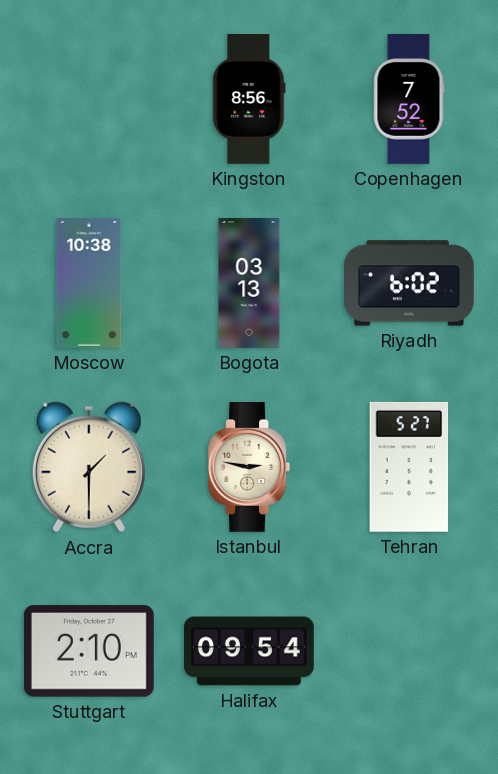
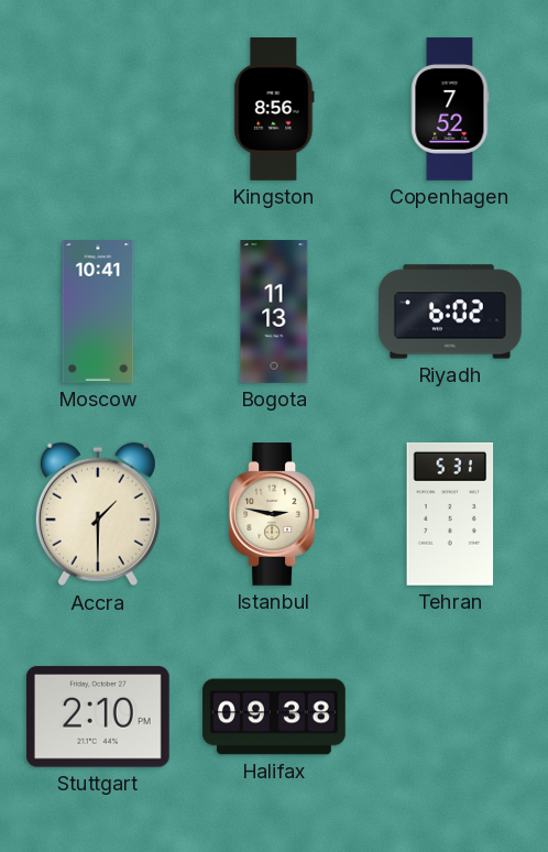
Moscow: 10:38 -> 10:41
Bogota: 03:13 -> 11:13
Tehran: 5:27 -> 5:31
Halifax: 09:54 -> 09:38
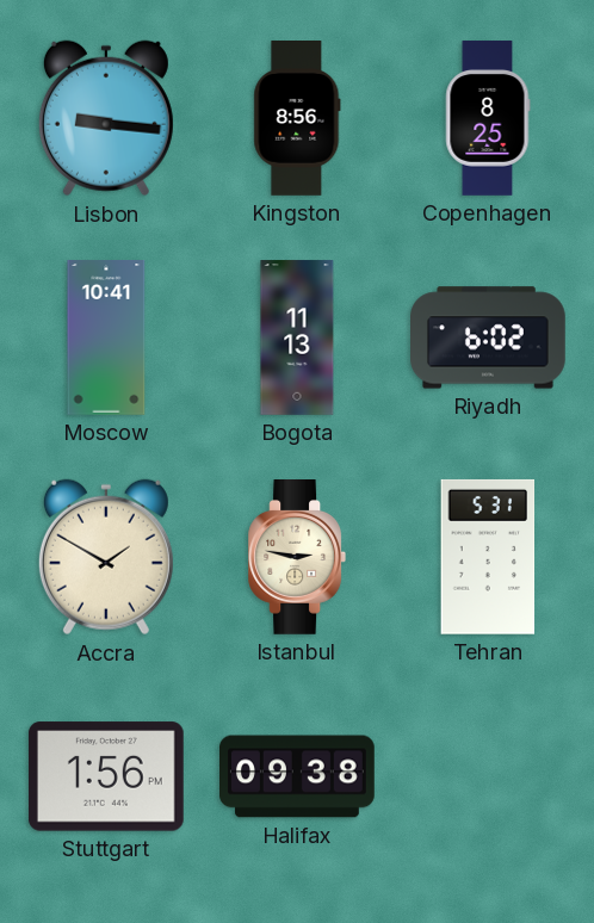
Lisbon: none -> 9:16
Copenhagen: 7:52 -> 8:25
Accra: 1:30 -> 1:50
Stuttgart: 2:10 -> 1:56
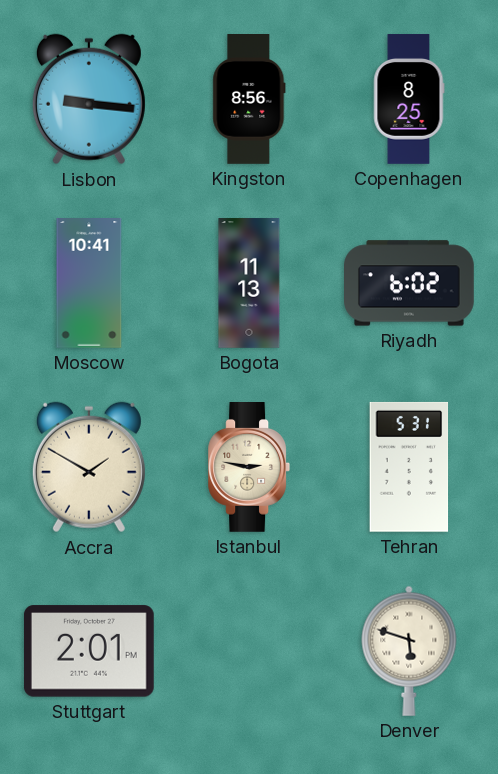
Stuttgart: 1:56 -> 2:01
Halifax: 09:38 -> none
Denver: none -> 5:48
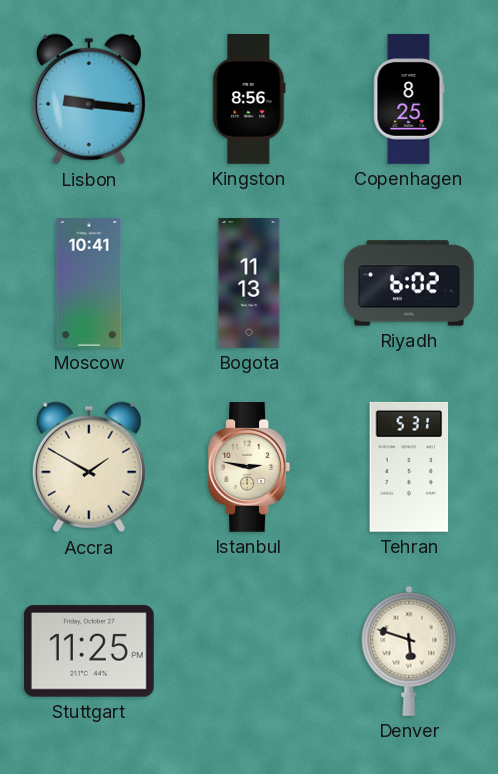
Stuttgart: 2:01 -> 11:25
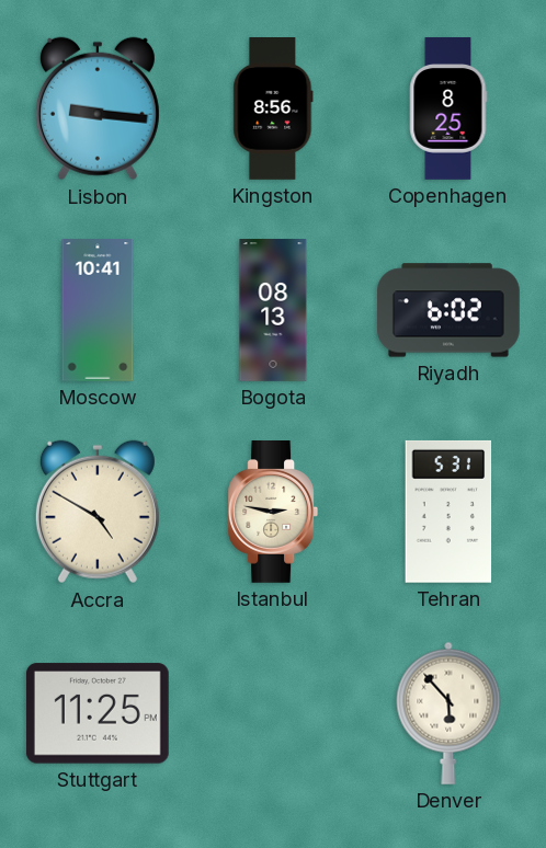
Bogota: 11:13 -> 08:13
Accra: 1:50 -> 4:50
Denver: 5:48 -> 5:53
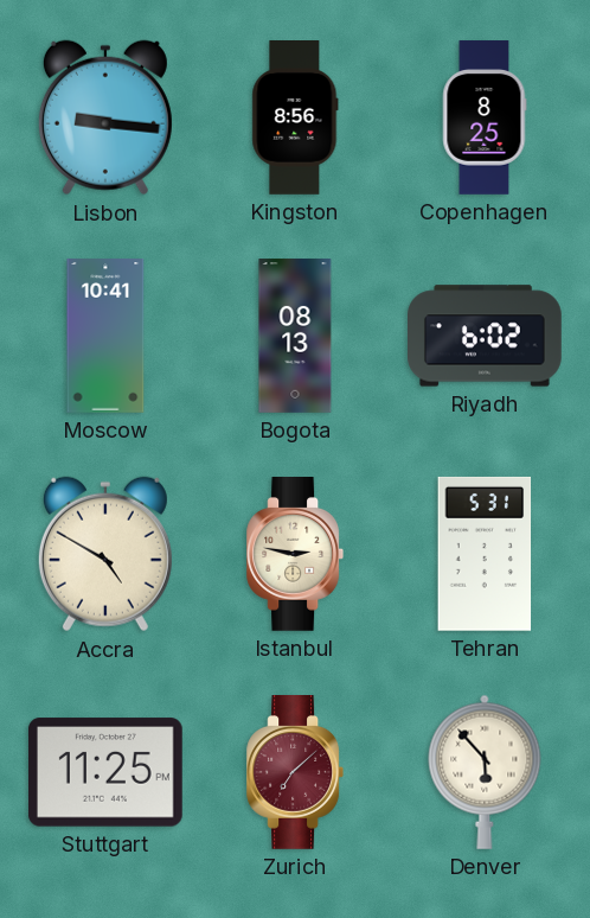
Zurich: none -> 7:08
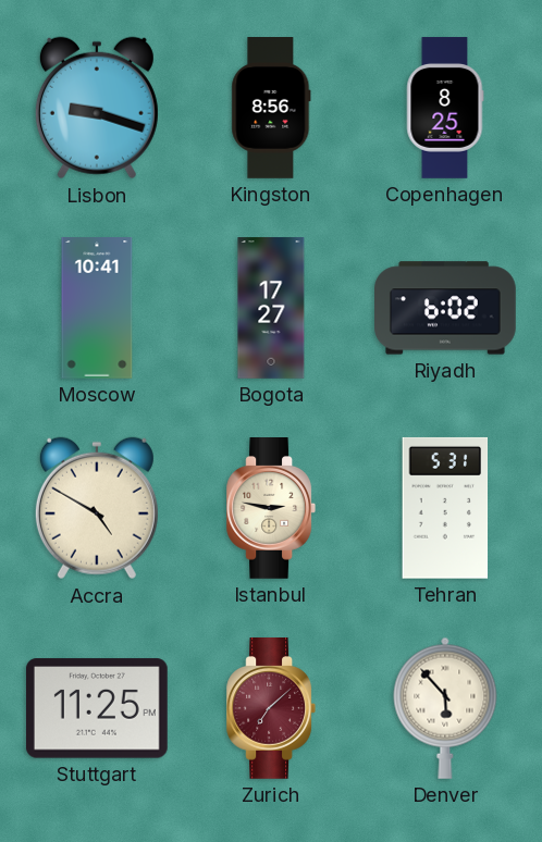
Lisbon: 9:16 -> 9:18
Bogota: 08:13 -> 17:27
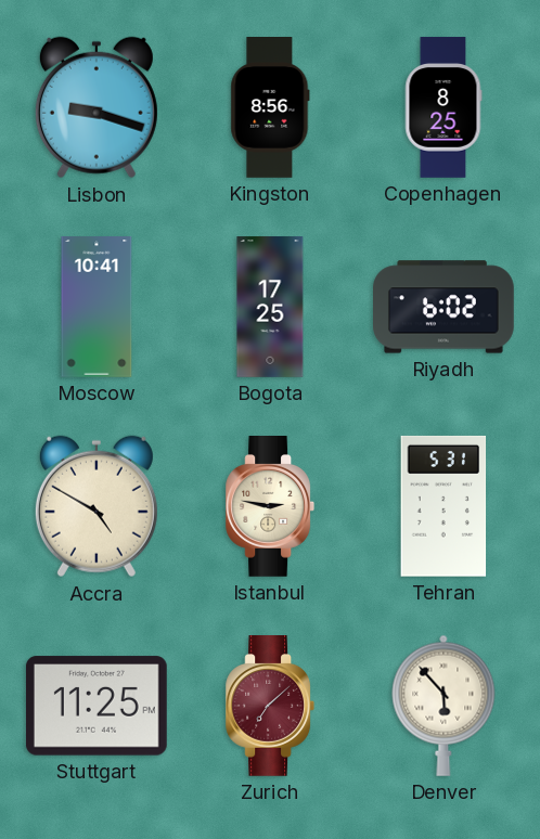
Bogota: 17:27 -> 17:25
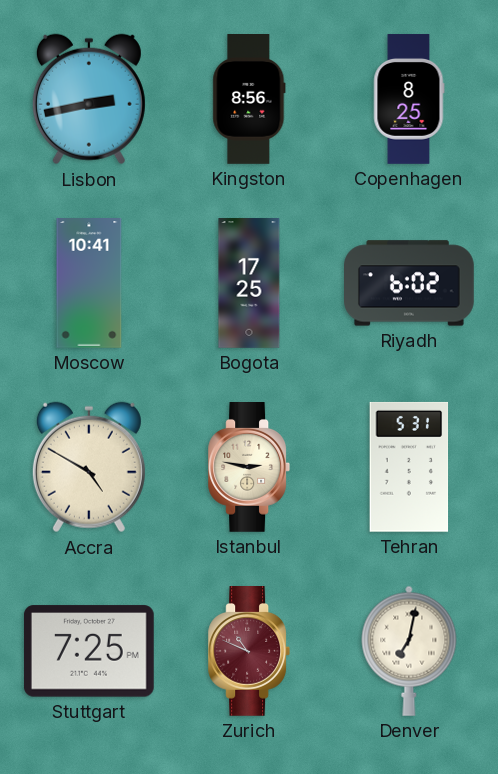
Lisbon: 9:18 -> 2:43
Stuttgart: 11:25 -> 7:25
Zurich: 7:08 -> 10:49
Denver: 5:53 -> 7:02
